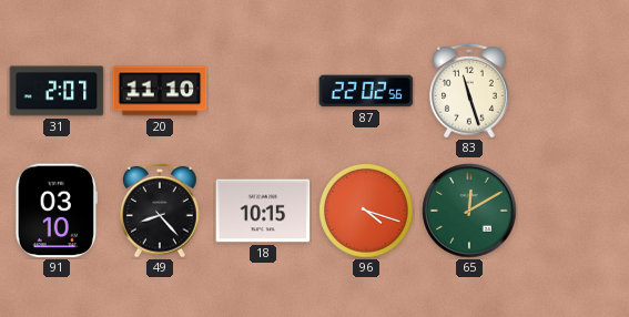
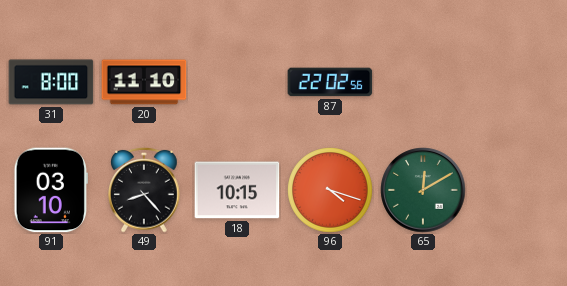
31: 2:07 -> 8:00
83: 11:27 -> none
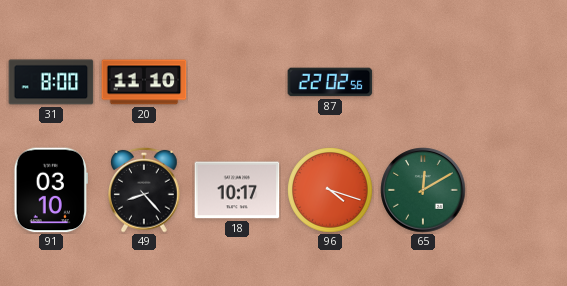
18: 10:15 -> 10:17
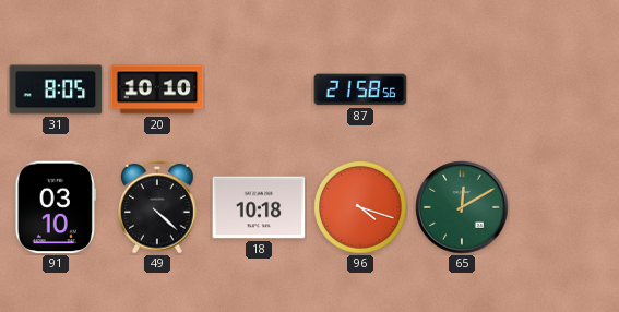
31: 8:00 -> 8:05
20: 11:10 -> 10:10
87: 22:02 -> 21:58
49: 8:23 -> 4:22
18: 10:17 -> 10:18
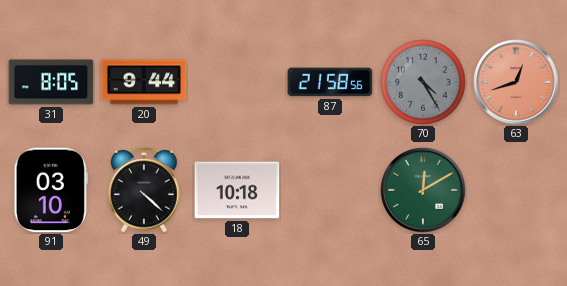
20: 10:10 -> 9:44
70: none -> 4:25
63: none -> 12:42
96: 4:18 -> none
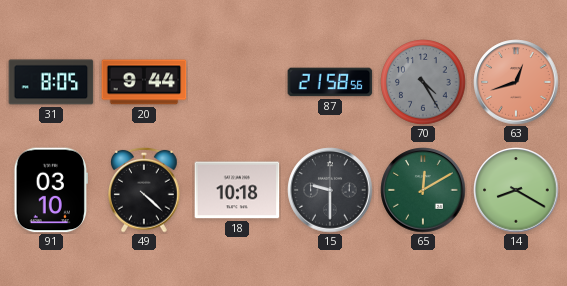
15: none -> 9:30
14: none -> 8:20
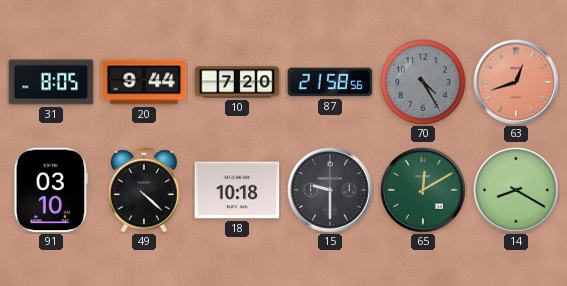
10: none -> 7:20
